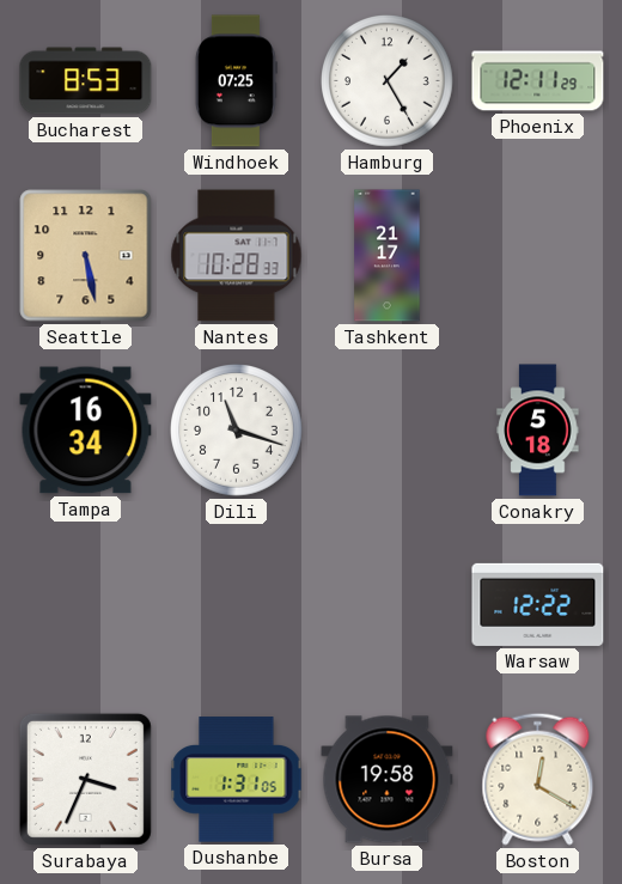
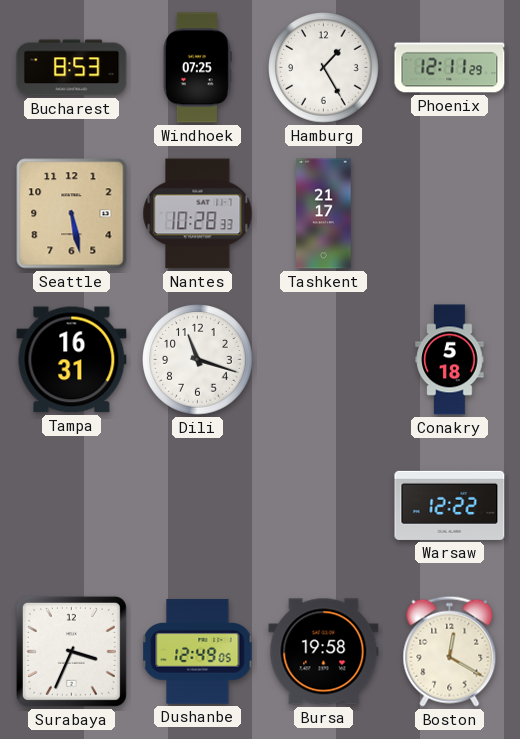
Tampa: 16:34 -> 16:31
Dushanbe: 1:31 -> 12:49
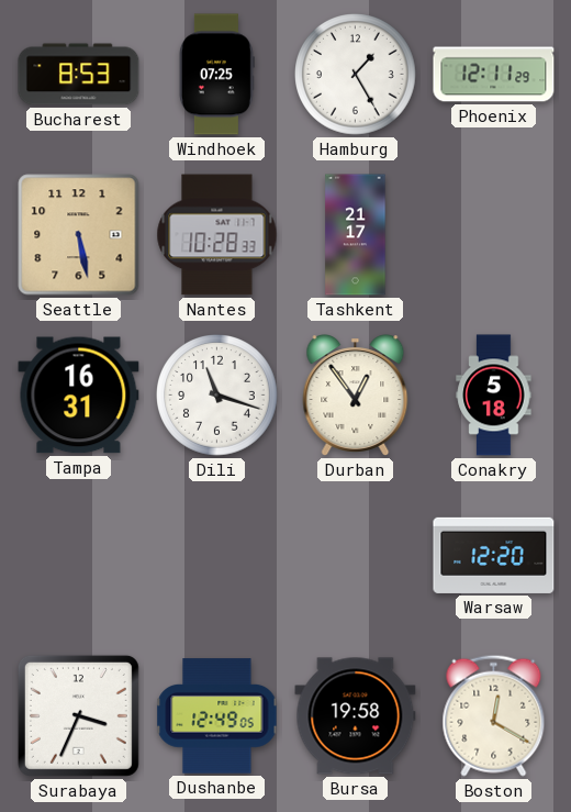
Durban: none -> 12:54
Warsaw: 12:22 -> 12:20
